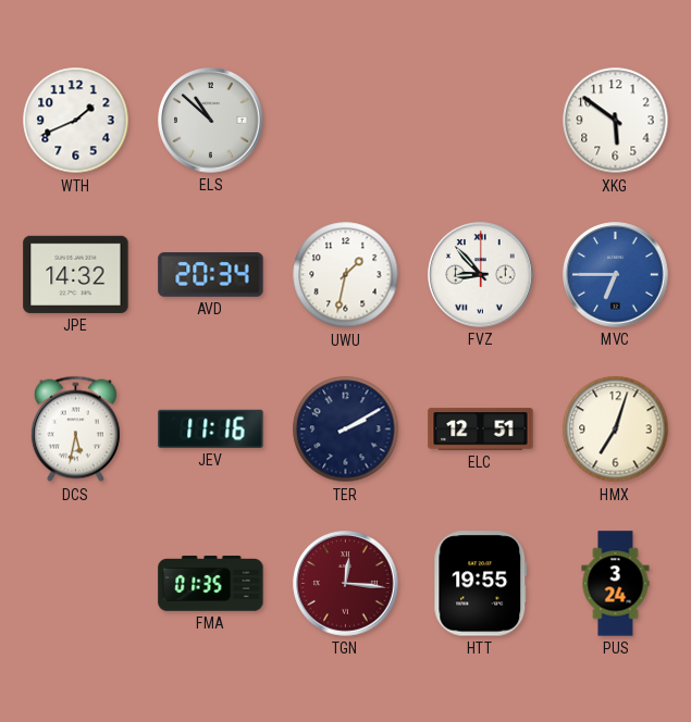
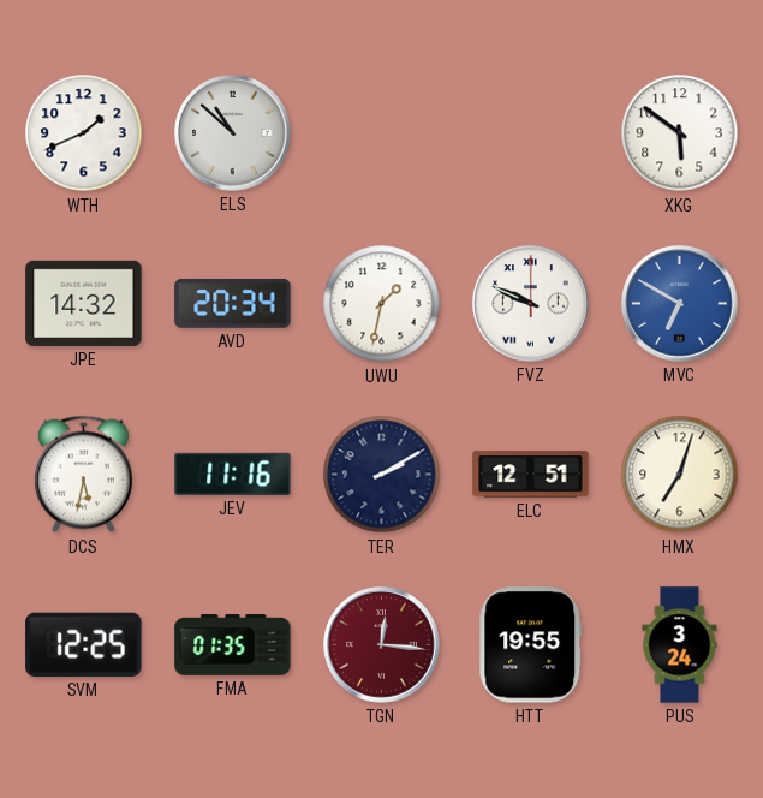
FVZ: 8:53 -> 9:49
MVC: 6:45 -> 6:50
SVM: none -> 12:25
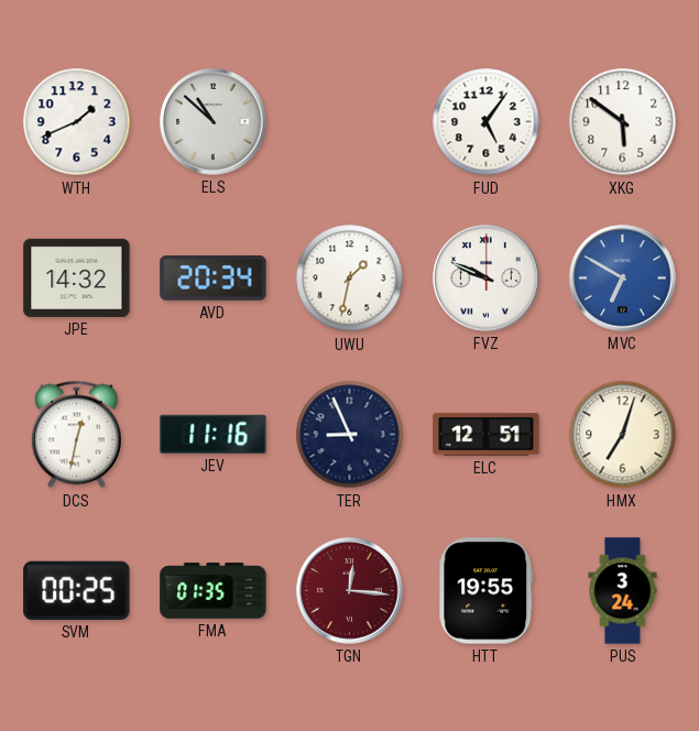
FUD: none -> 5:06
DCS: 5:32 -> 12:32
TER: 2:10 -> 8:56
SVM: 12:25 -> 00:25
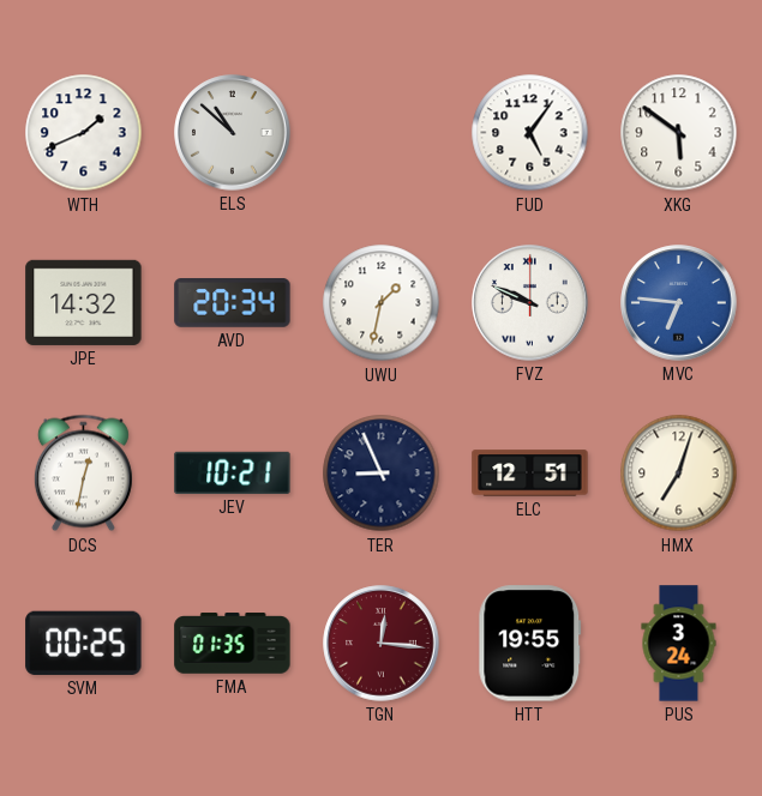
MVC: 6:50 -> 6:46
JEV: 11:16 -> 10:21
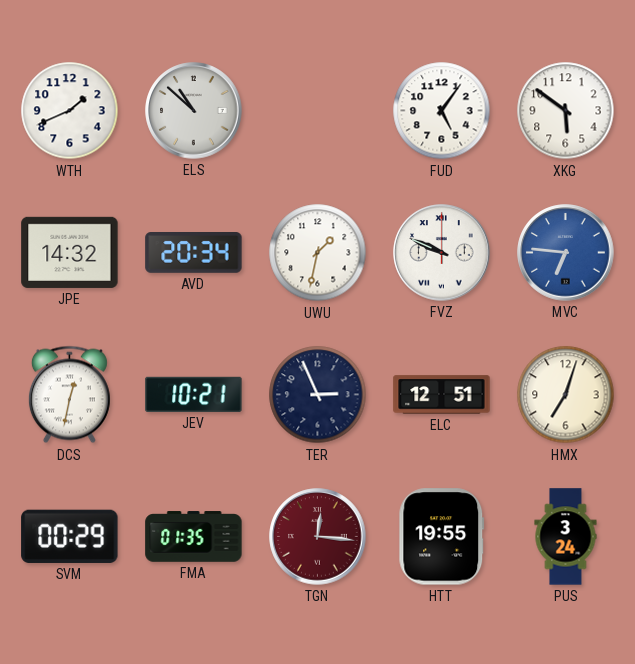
TER: 8:56 -> 2:56
SVM: 00:25 -> 00:29
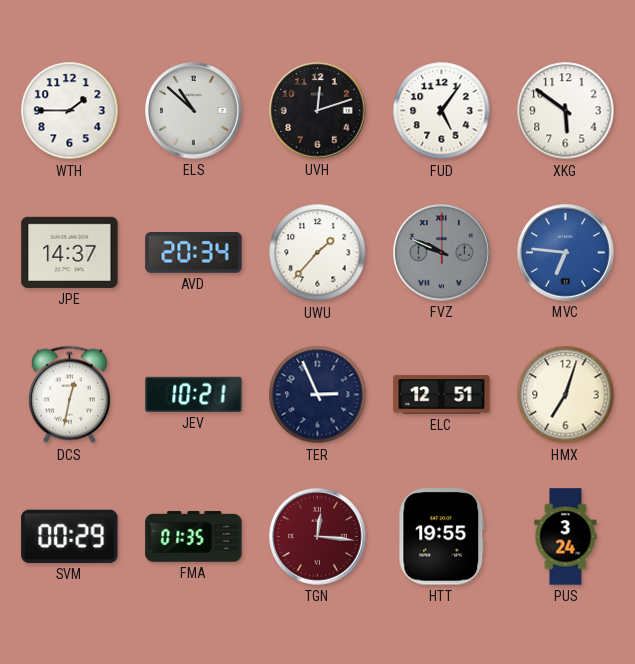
WTH: 1:41 -> 1:45
UVH: none -> 12:12
JPE: 14:32 -> 14:37
UWU: 1:32 -> 1:37
FVZ dial: white -> grey
